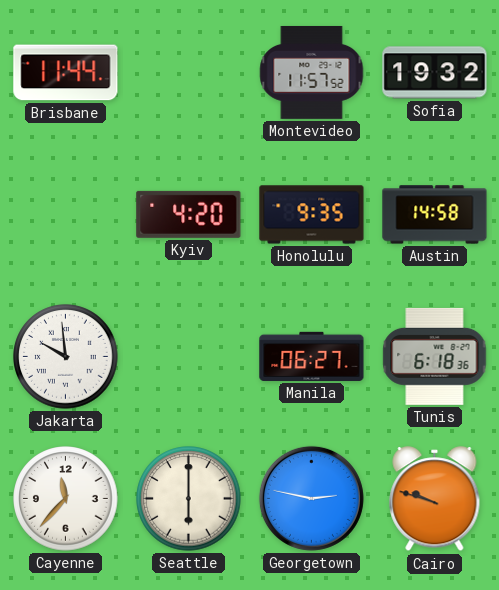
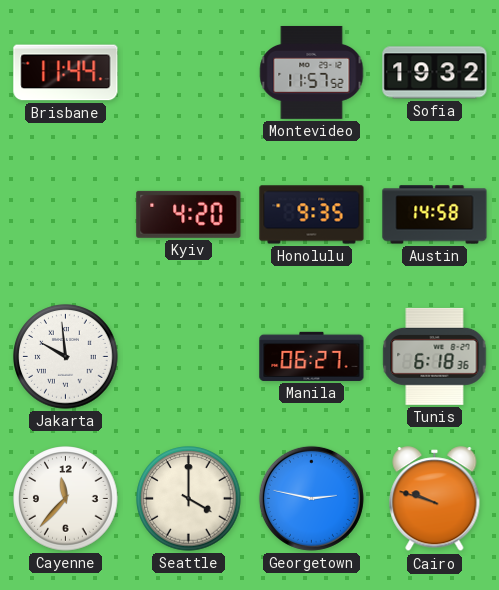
Seattle: 6:00 -> 4:00
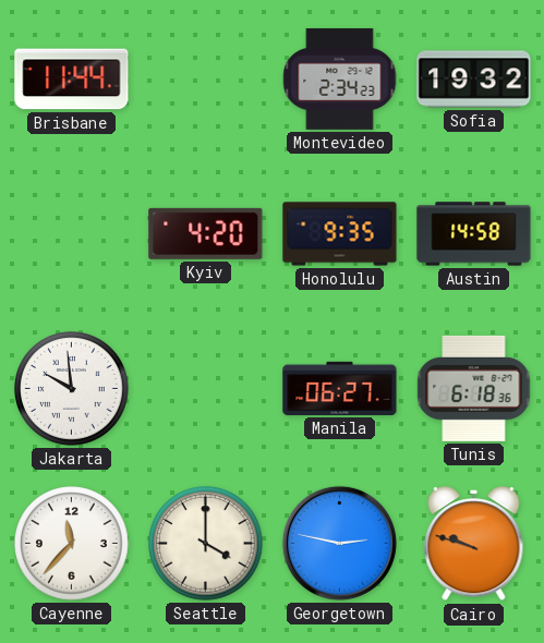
Montevideo: 11:57 -> 2:34
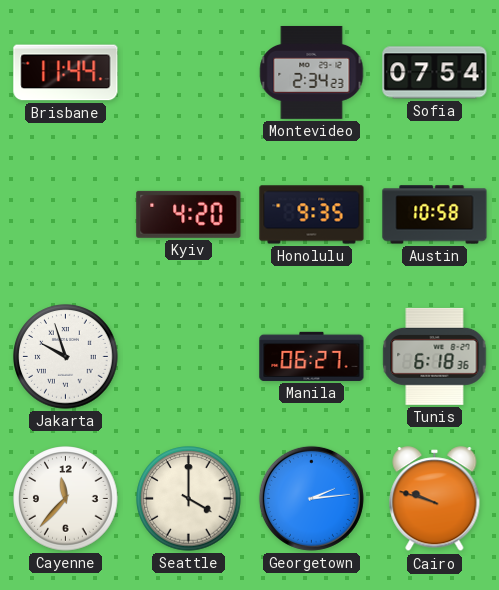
Sofia: 19:32 -> 07:54
Austin: 14:58 -> 10:58
Jakarta: 9:59 -> 9:57
Georgetown: 2:47 -> 2:14
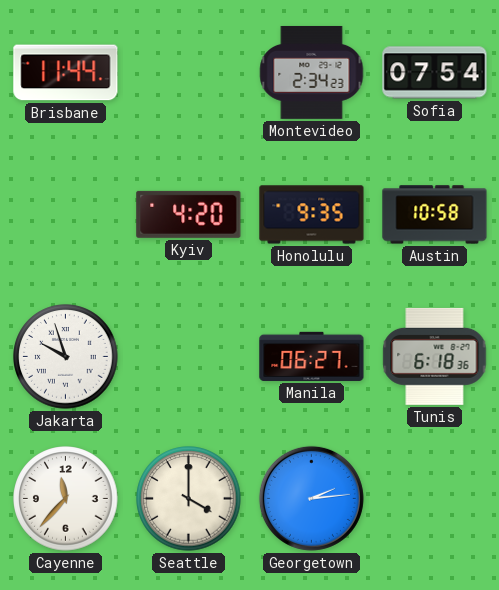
Cairo: 9:48 -> none
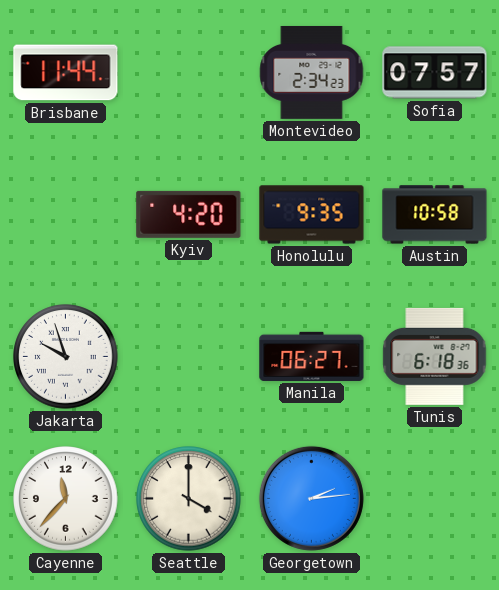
Sofia: 07:54 -> 07:57
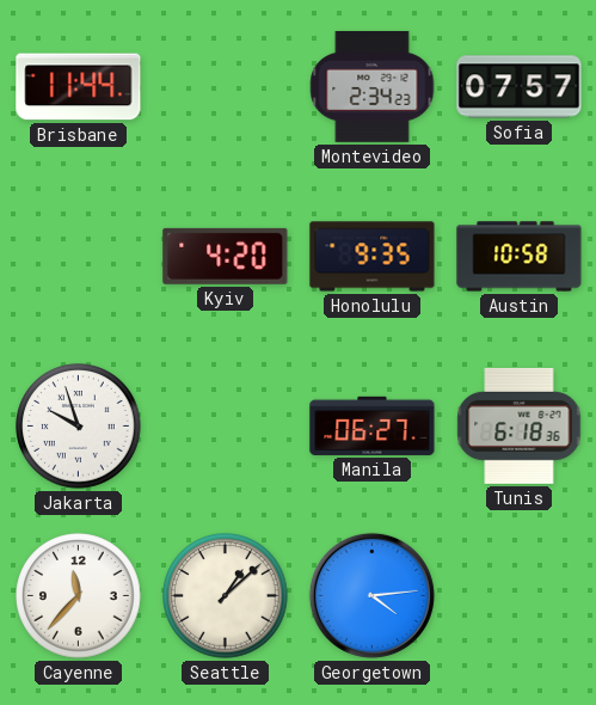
Seattle: 4:00 -> 1:08
Georgetown: 2:14 -> 4:14
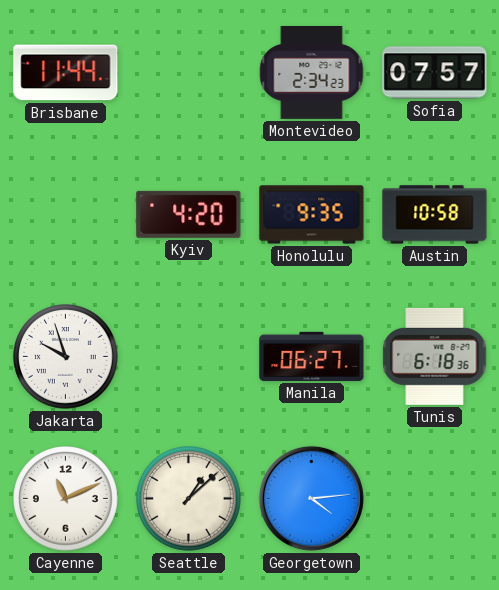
Cayenne: 11:37 -> 11:11
